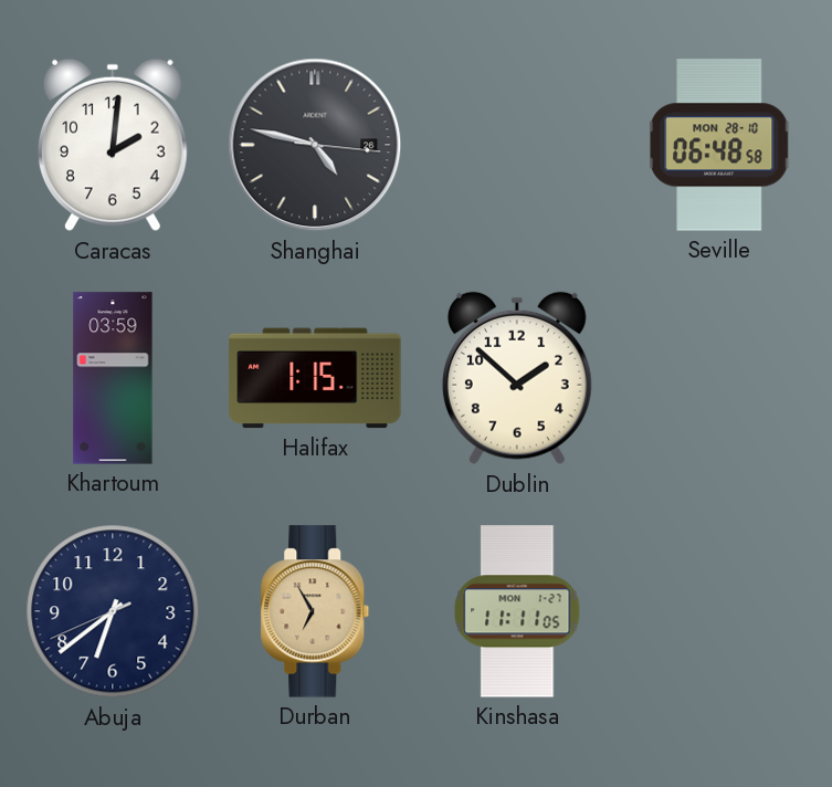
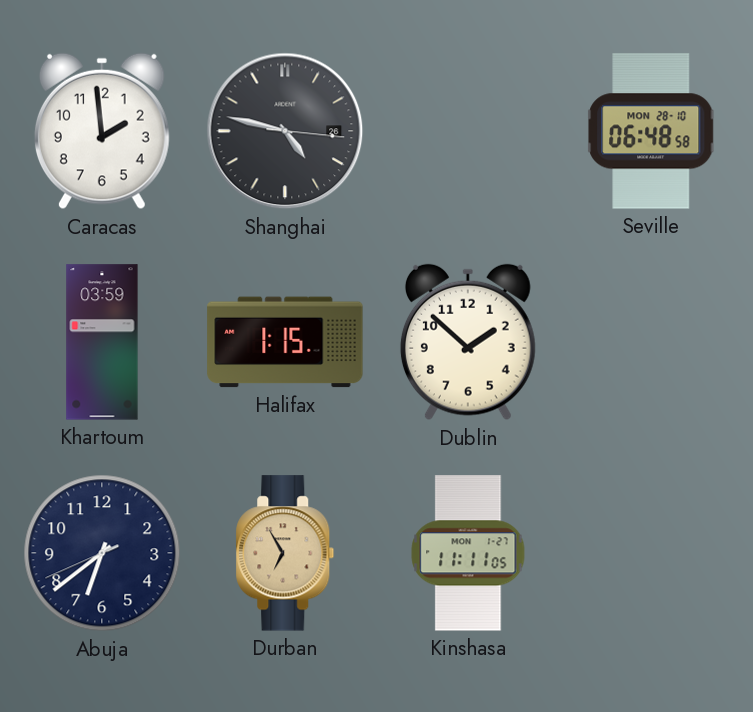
Caracas: 2:01 -> 1:59
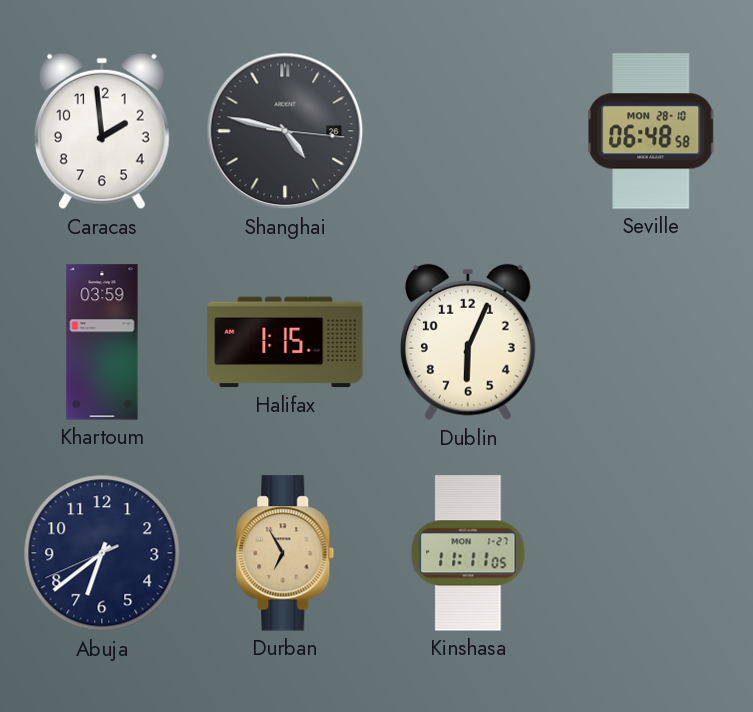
Dublin: 1:52 -> 6:04
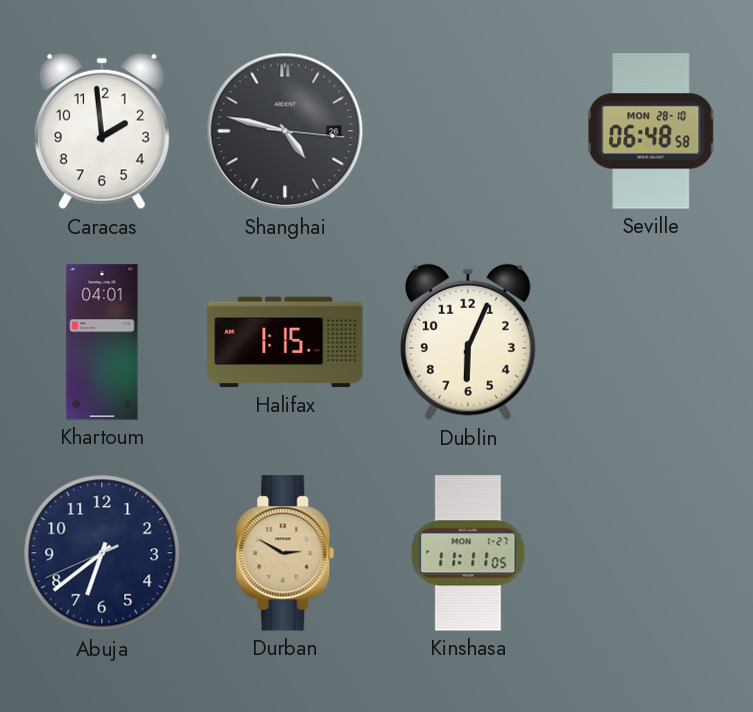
Khartoum: 03:59 -> 04:01
Durban: 6:55 -> 2:50
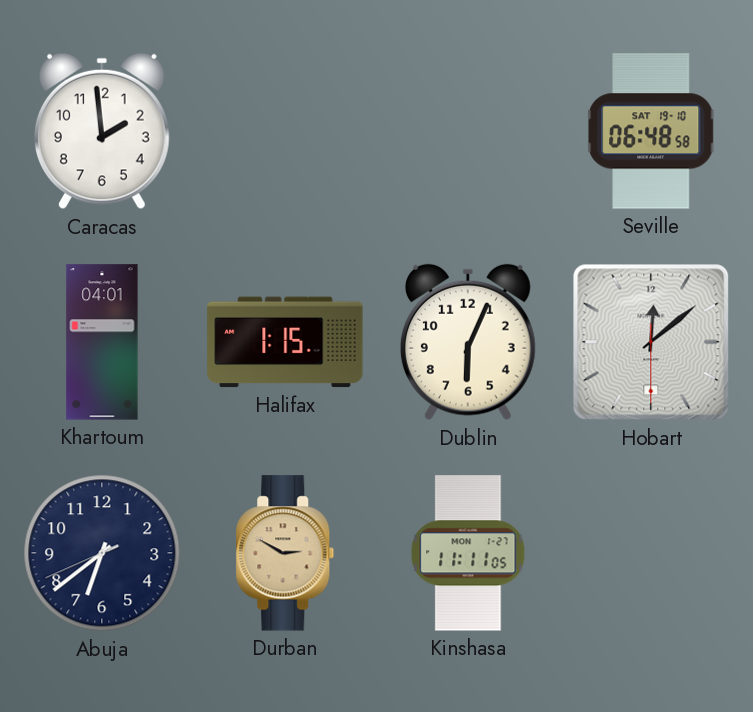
Shanghai: 4:47 -> none
Seville date: MON 28-10 -> SAT 19-10
Hobart: none -> 12:08
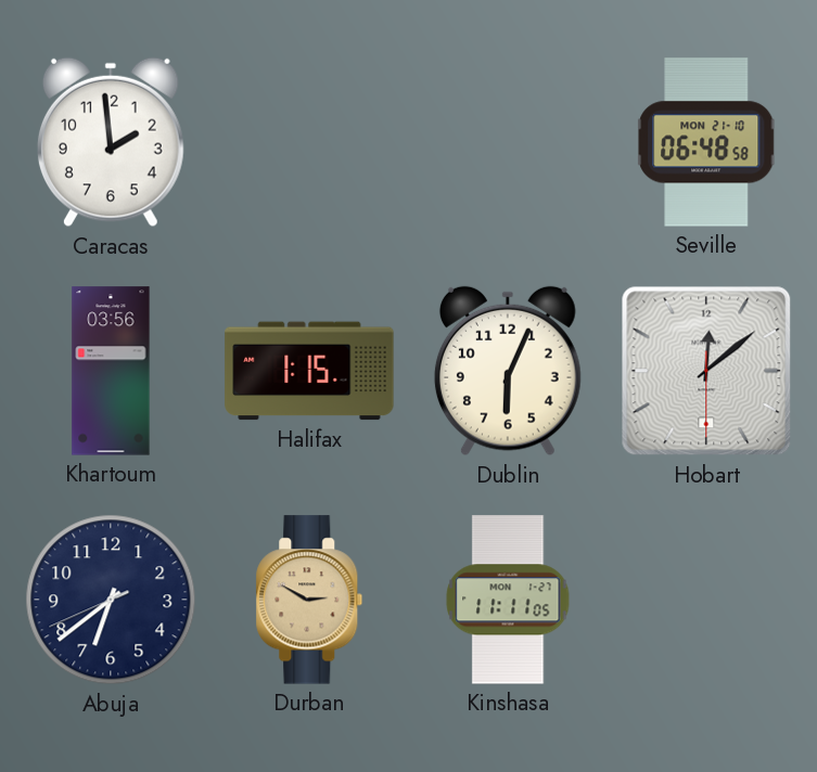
Seville date: SAT 19-10 -> MON 21-10
Khartoum: 04:01 -> 03:56
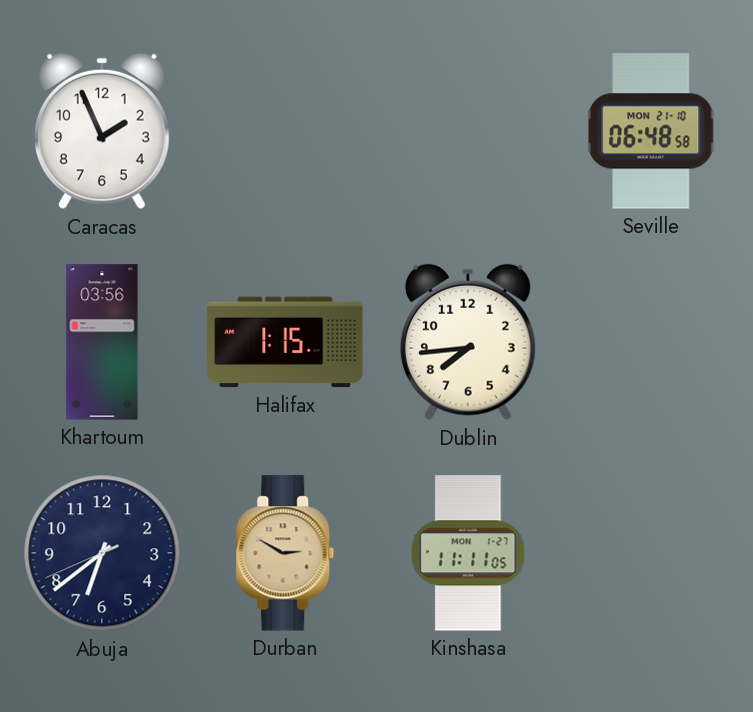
Caracas: 1:59 -> 1:56
Dublin: 6:04 -> 7:44
Hobart: 12:08 -> none
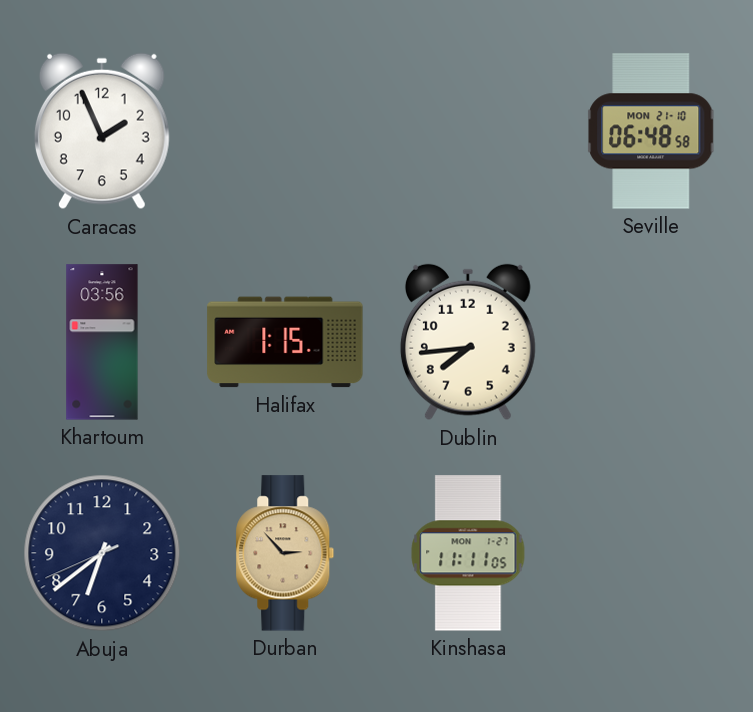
Durban: 2:50 -> 2:53
